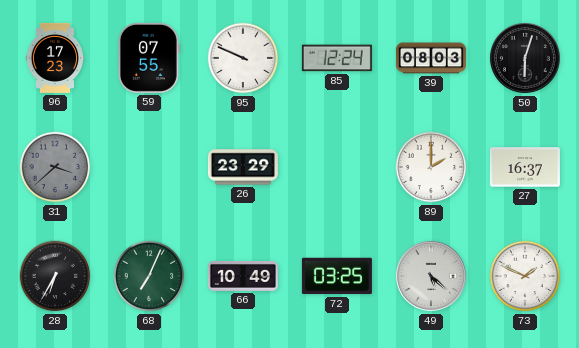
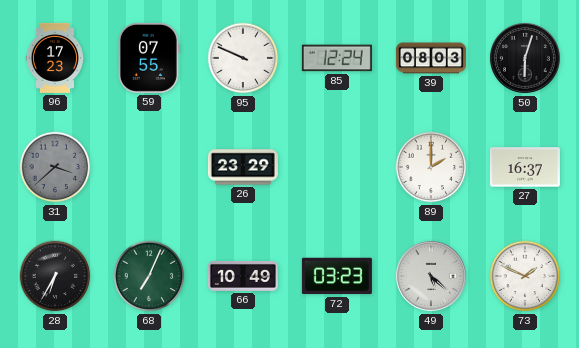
72: 03:25 -> 03:23
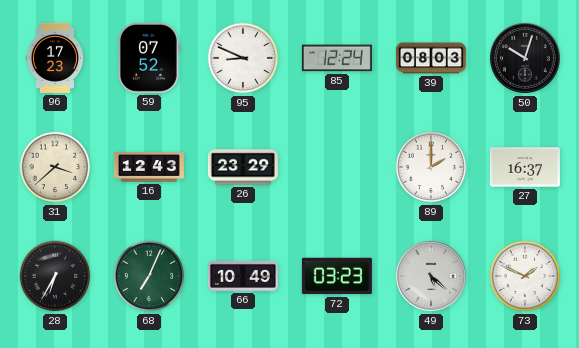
59: 07:55 -> 07:52
95: 9:49 -> 8:49
50: 6:03 -> 10:03
31 dial: grey -> cream
16: none -> 12:43
